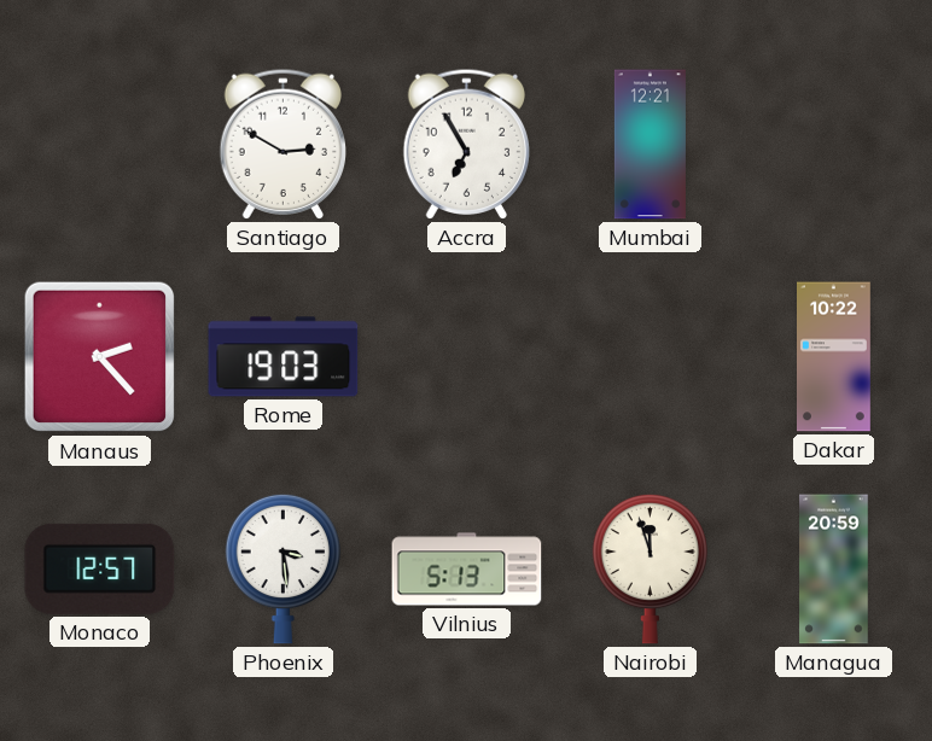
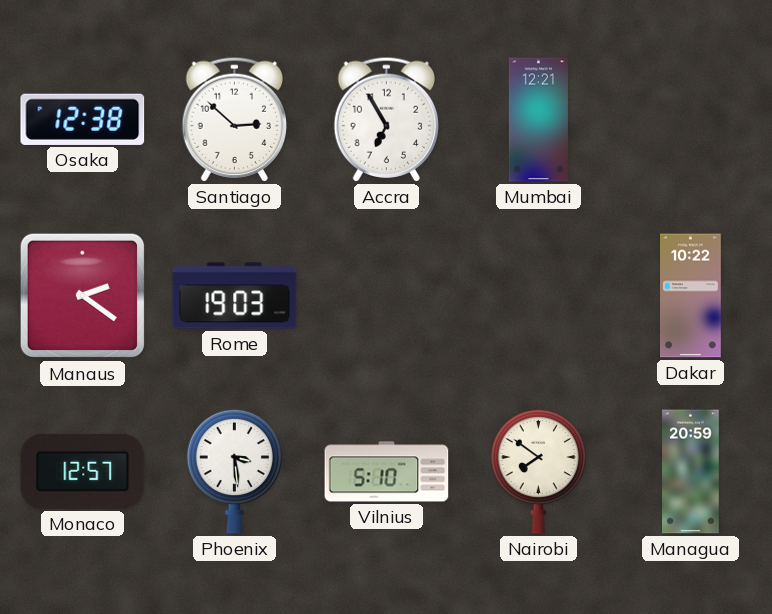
Osaka: none -> 12:38
Santiago: 2:50 -> 2:52
Manaus: 2:23 -> 2:21
Vilnius: 5:13 -> 5:10
Nairobi: 11:57 -> 7:51
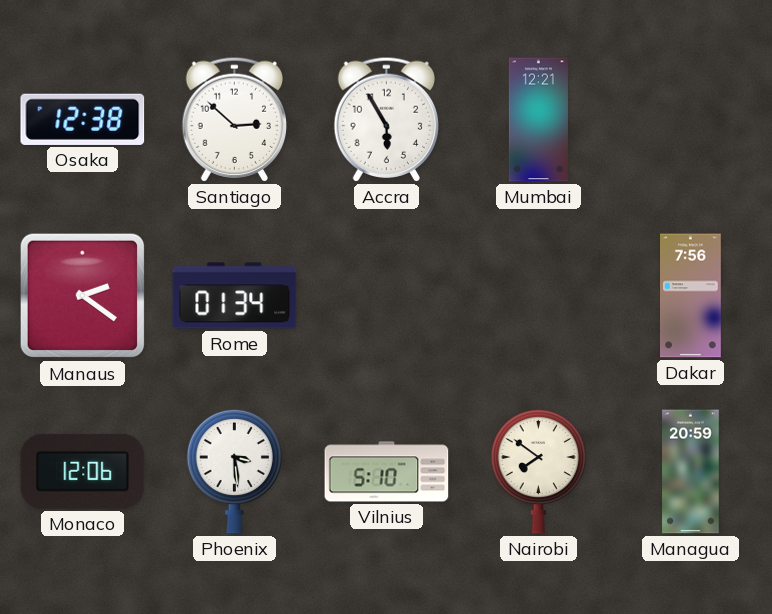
Accra: 6:55 -> 5:55
Rome: 19:03 -> 01:34
Dakar: 10:22 -> 7:56
Monaco: 12:57 -> 12:06
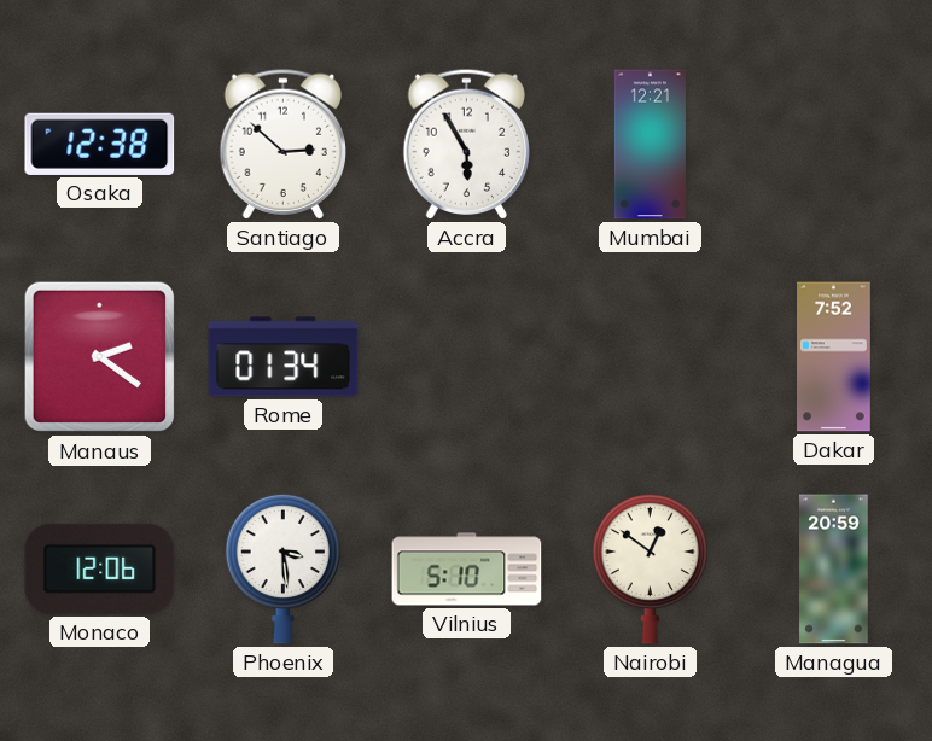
Dakar: 7:56 -> 7:52
Nairobi: 7:51 -> 12:51
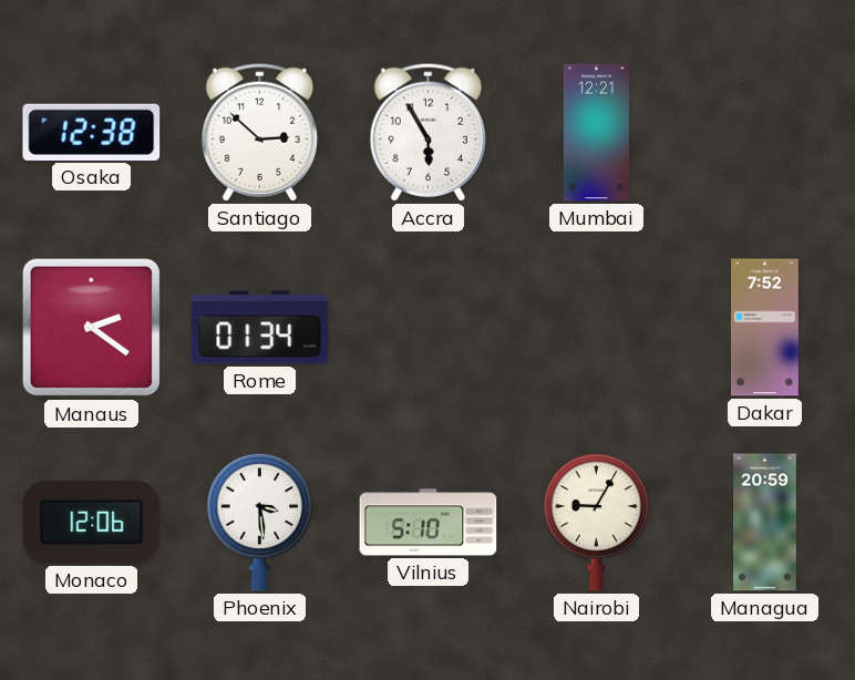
Nairobi: 12:51 -> 9:05
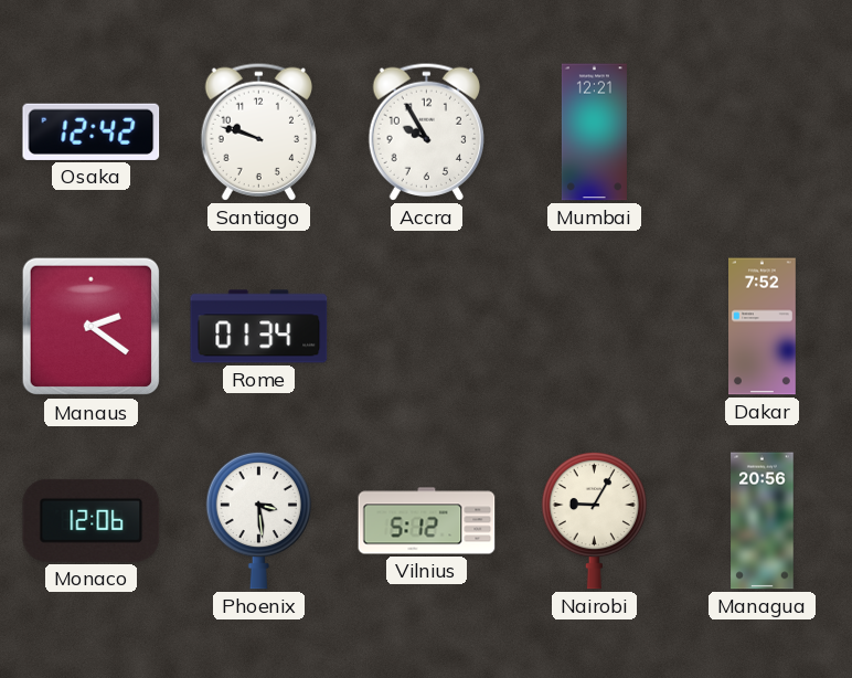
Osaka: 12:38 -> 12:42
Santiago: 2:52 -> 9:48
Accra: 5:55 -> 9:55
Vilnius: 5:10 -> 5:12
Managua: 20:59 -> 20:56
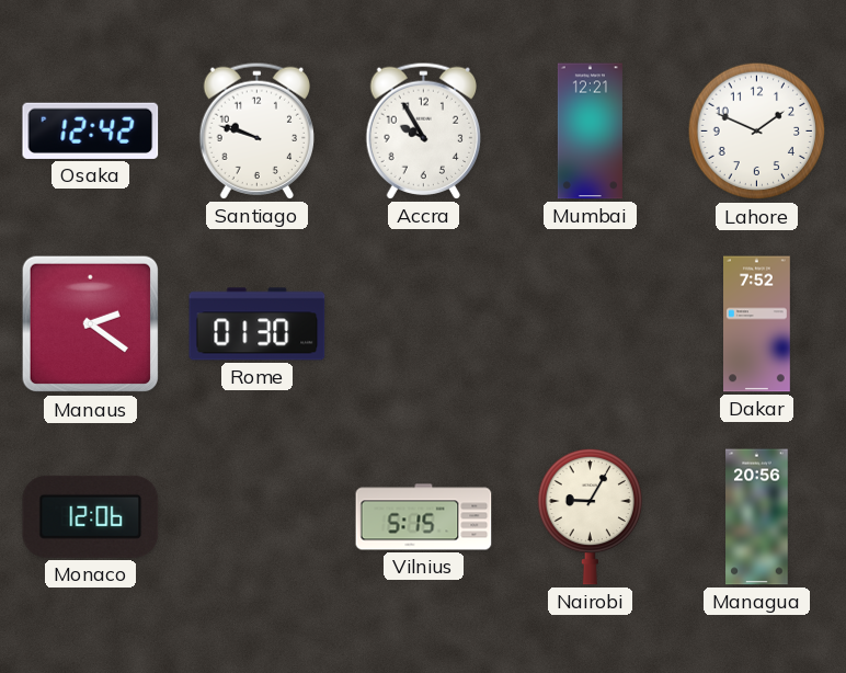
Lahore: none -> 1:49
Rome: 01:34 -> 01:30
Phoenix: 3:29 -> none
Vilnius: 5:12 -> 5:15
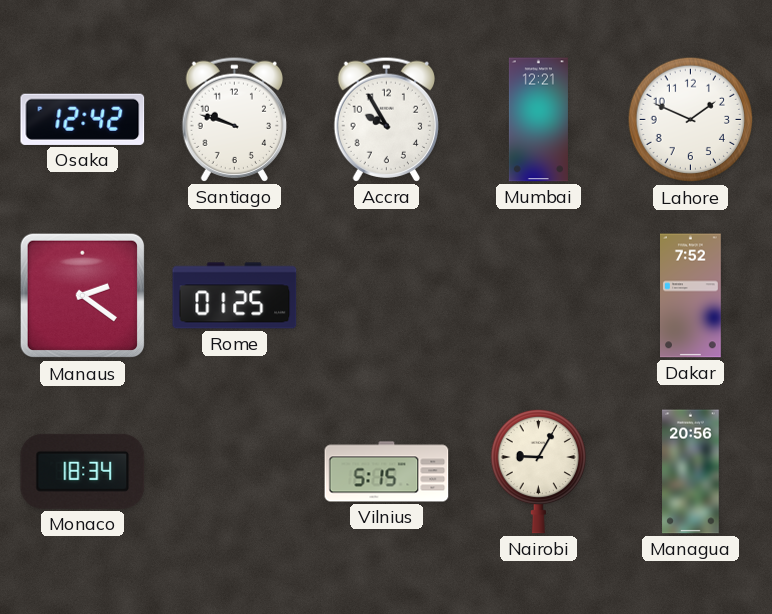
Rome: 01:30 -> 01:25
Monaco: 12:06 -> 18:34
